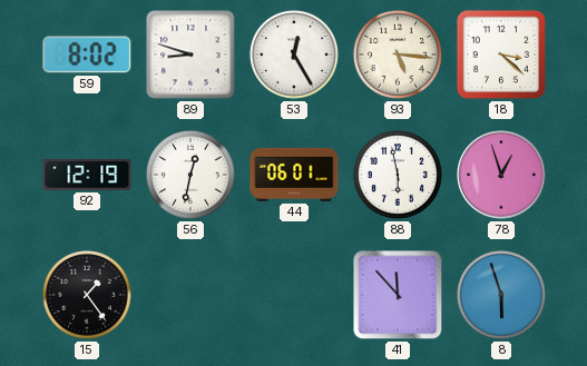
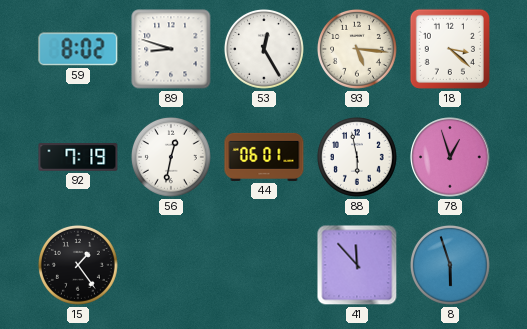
92: 12:19 -> 7:19
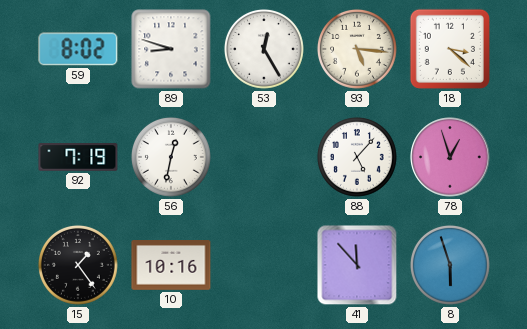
44: 06:01 -> none
88: 5:58 -> 5:07
10: none -> 10:16
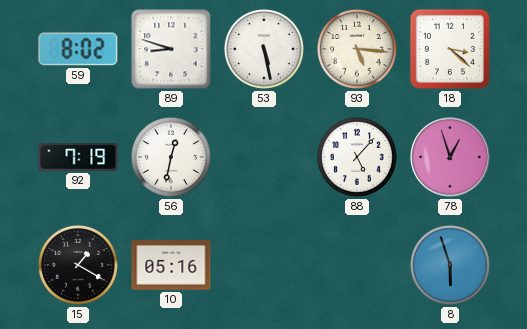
53: 12:25 -> 5:28
15: 1:24 -> 1:20
10: 10:16 -> 05:16
41: 11:53 -> none
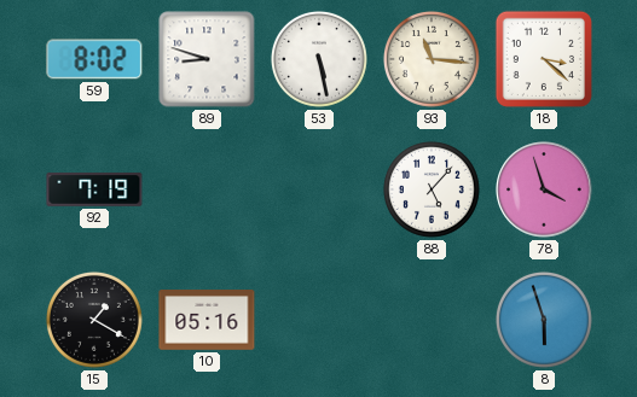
93: 5:16 -> 11:16
56: 12:32 -> none
78: 12:57 -> 3:57
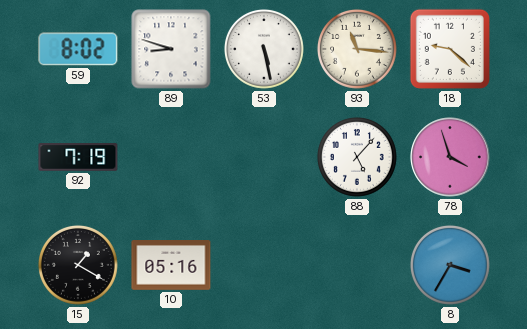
18: 3:22 -> 9:22
8: 5:57 -> 3:35
